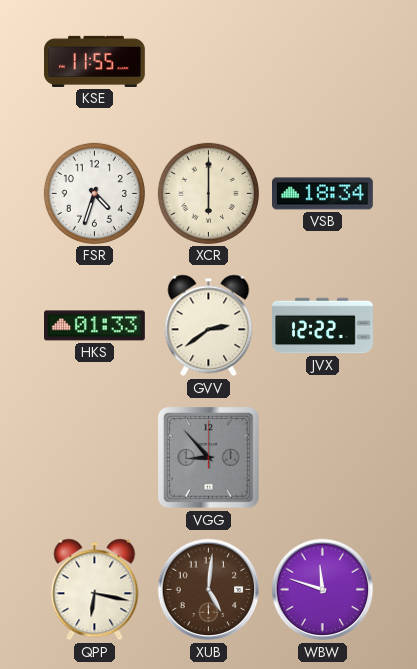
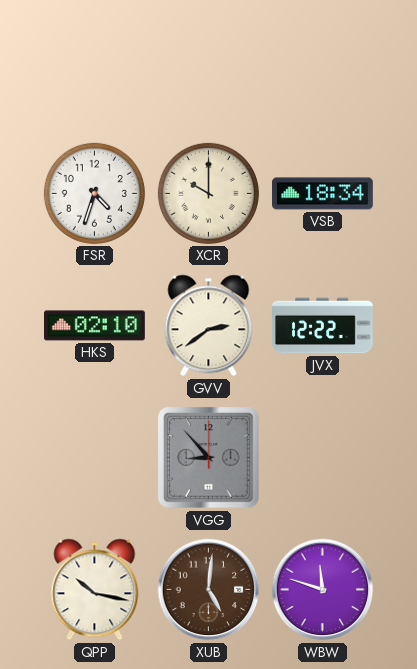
KSE: 11:55 -> none
XCR: 6:00 -> 10:00
HKS: 01:33 -> 02:10
QPP: 6:17 -> 10:17
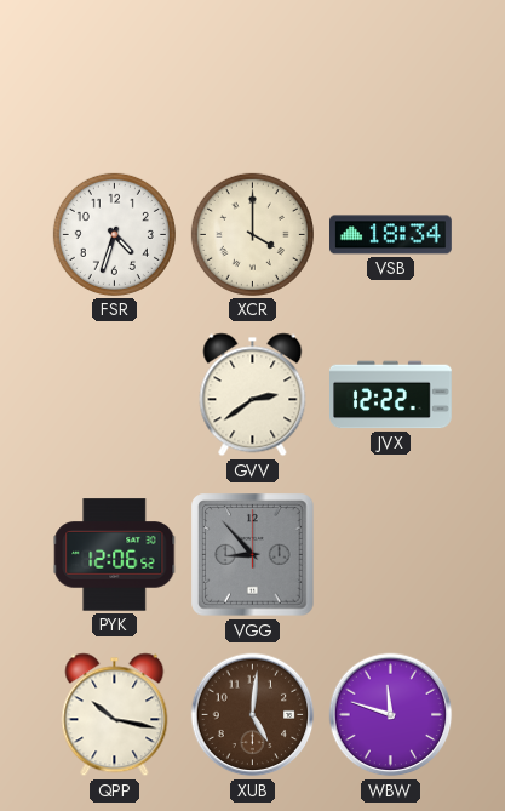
XCR: 10:00 -> 4:00
HKS: 02:10 -> none
PYK: none -> 12:06
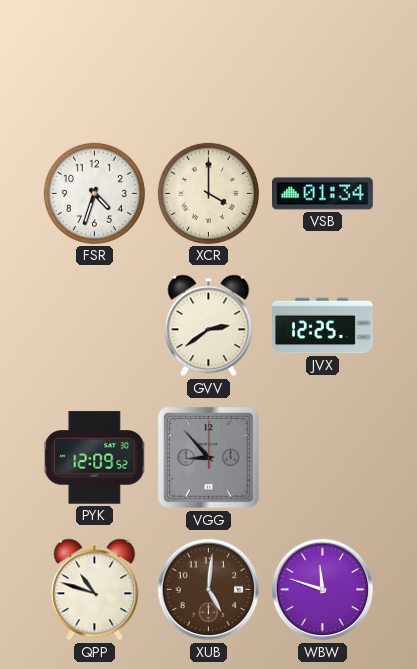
VSB: 18:34 -> 01:34
JVX: 12:22 -> 12:25
PYK: 12:06 -> 12:09
QPP: 10:17 -> 10:48
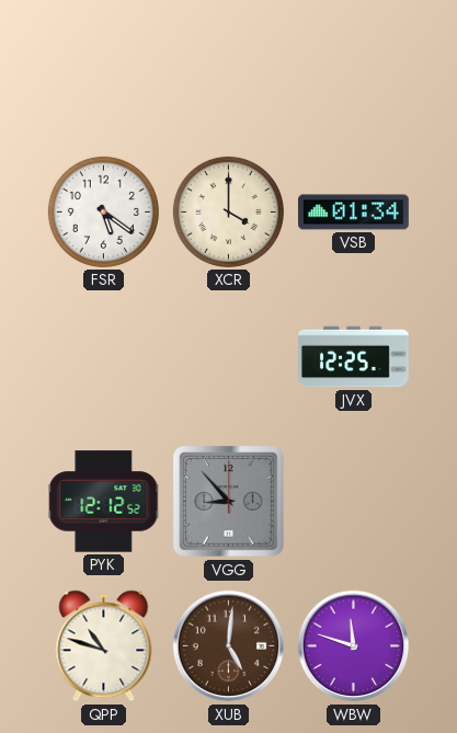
FSR: 4:33 -> 5:21
GVV: 2:39 -> none
PYK: 12:09 -> 12:12
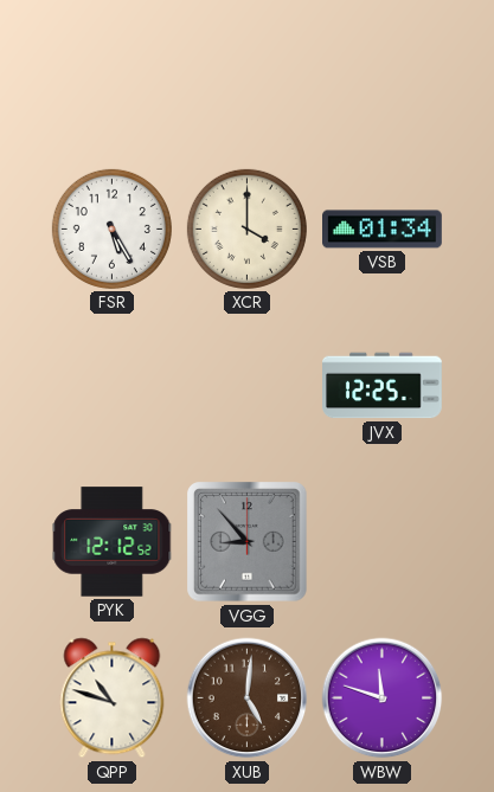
FSR: 5:21 -> 5:25
